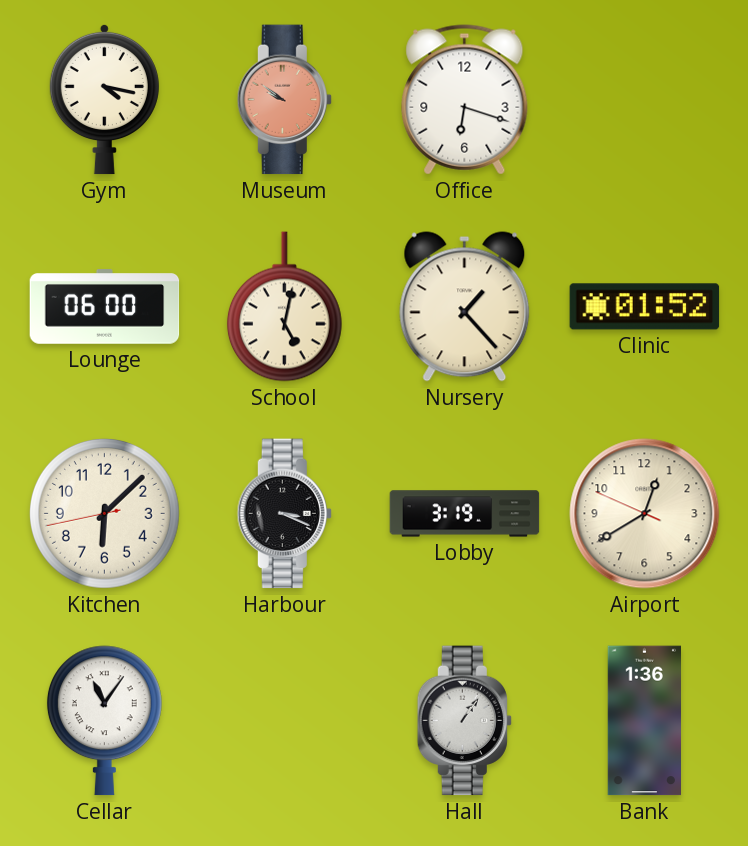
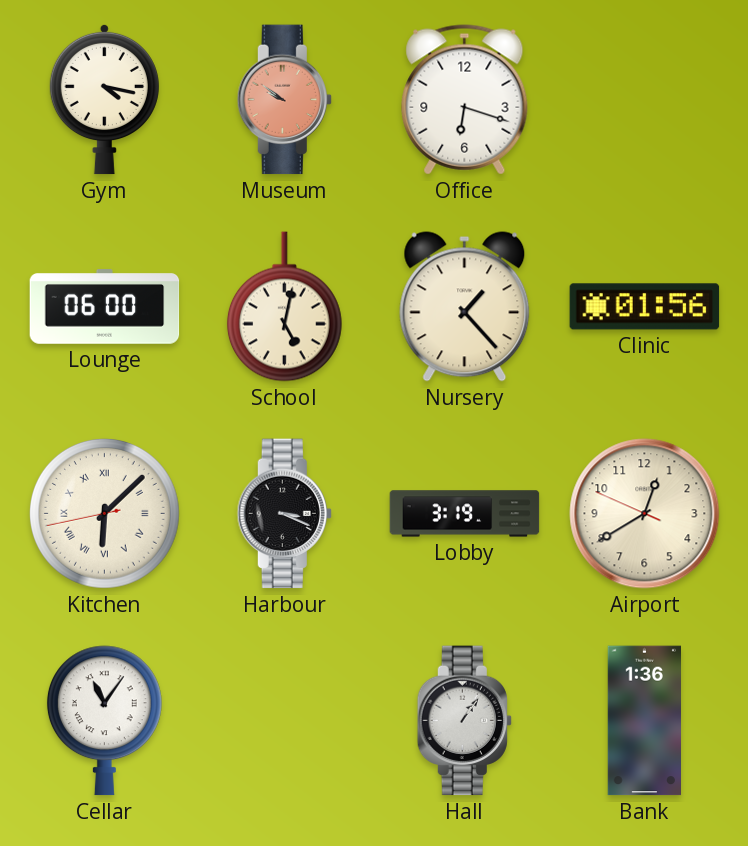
Clinic: 01:52 -> 01:56
Kitchen numerals: Arabic -> Roman
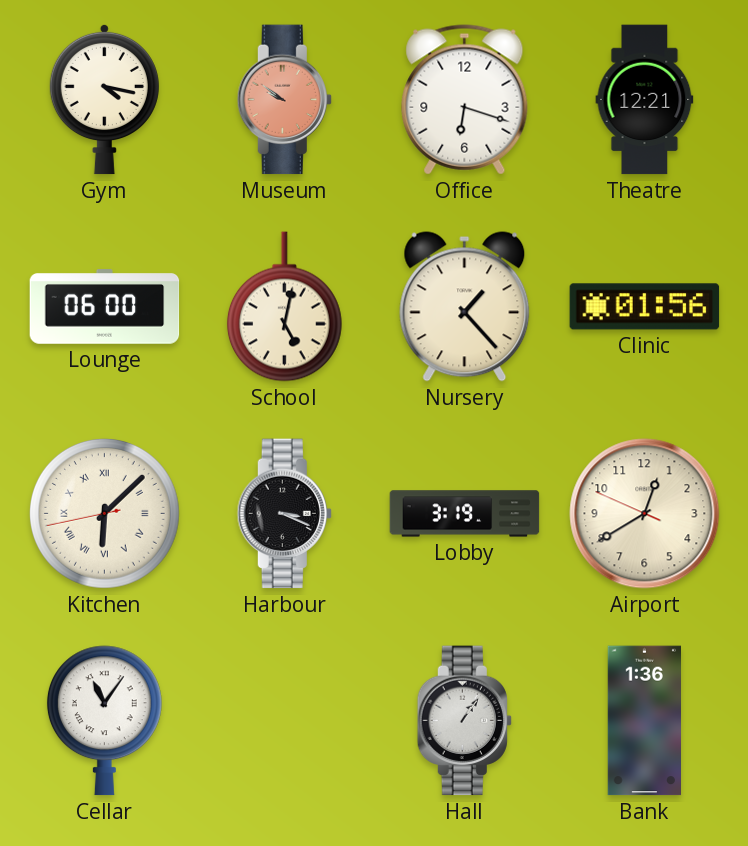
Theatre: none -> 12:21
